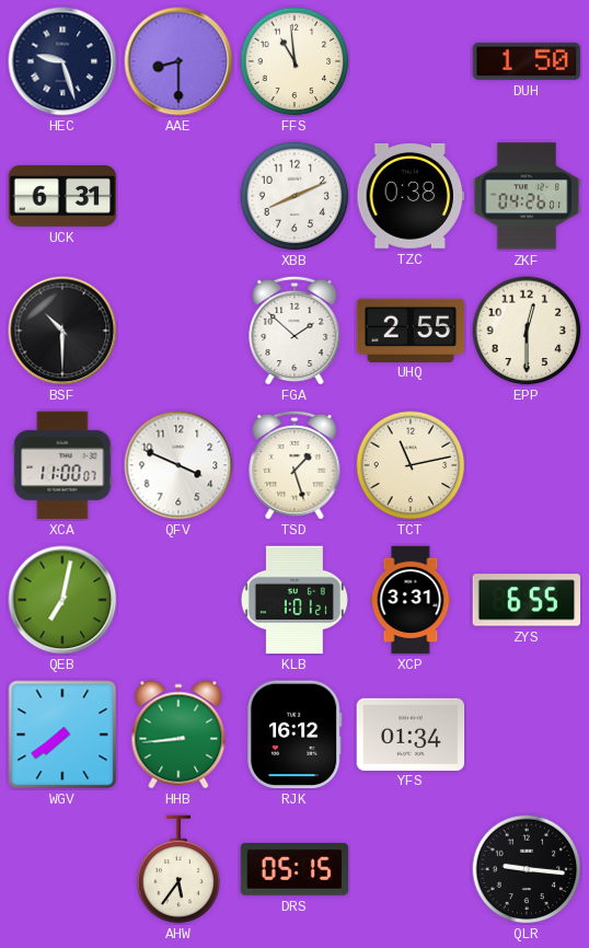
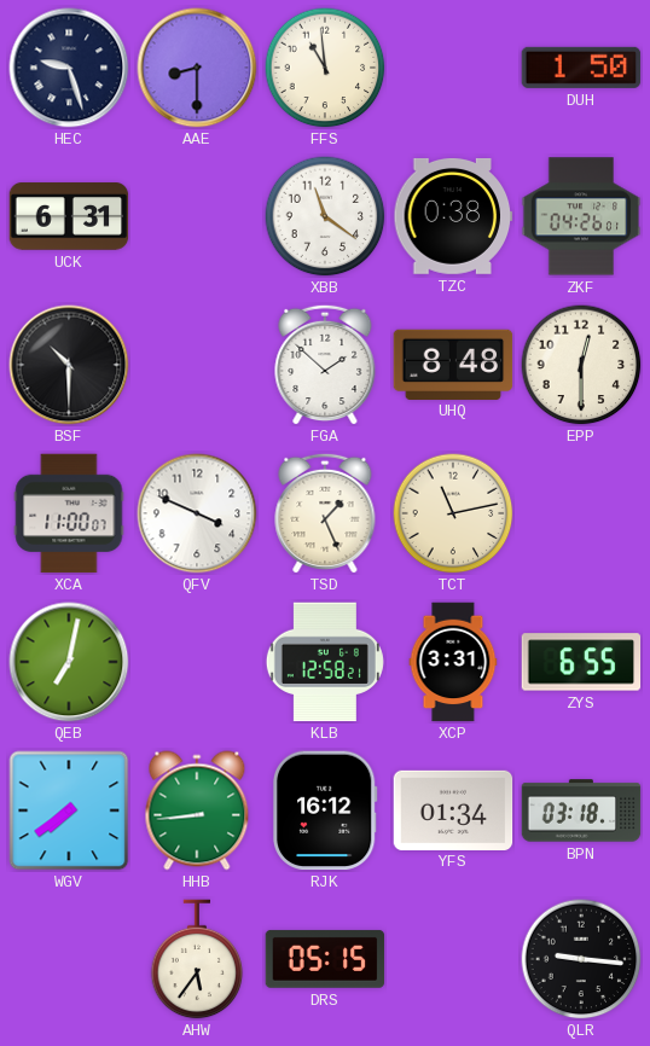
XBB: 8:11 -> 11:21
UHQ: 2:55 -> 8:48
TSD: 1:27 -> 1:26
KLB: 1:01 -> 12:58
BPN: none -> 03:18
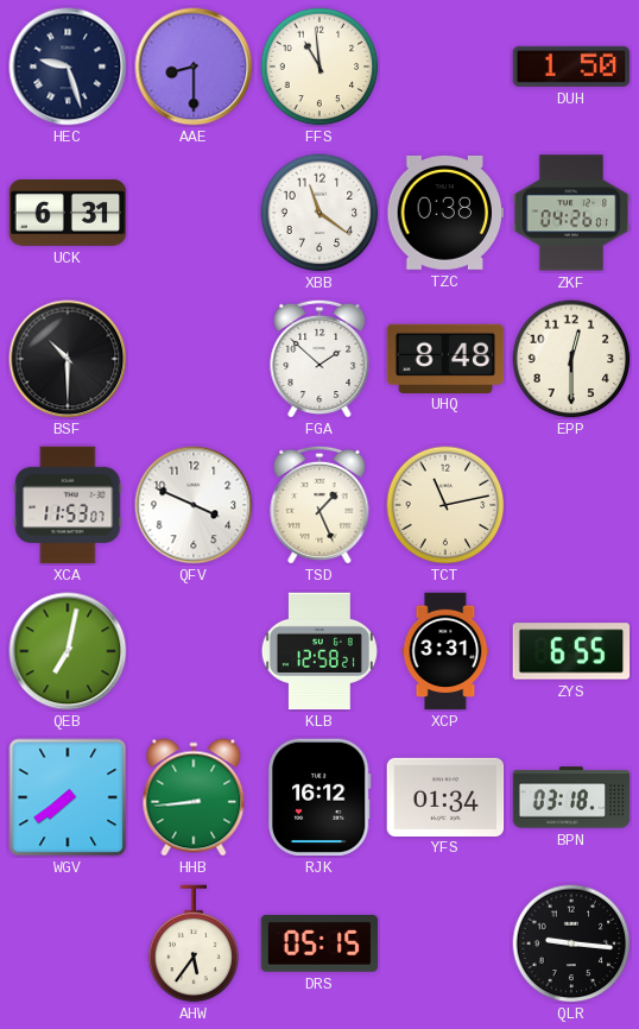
XCA: 11:00 -> 11:53
